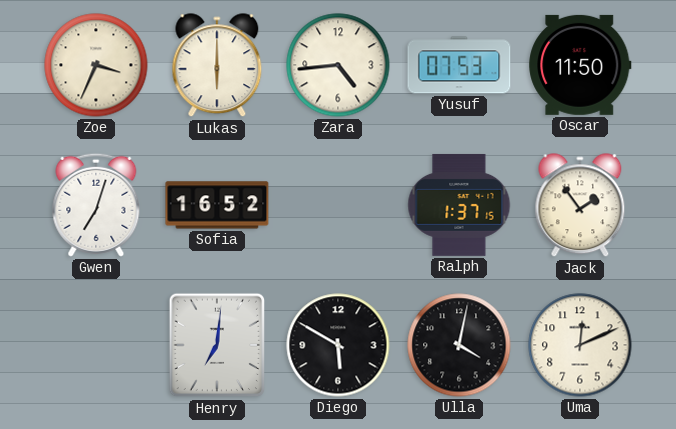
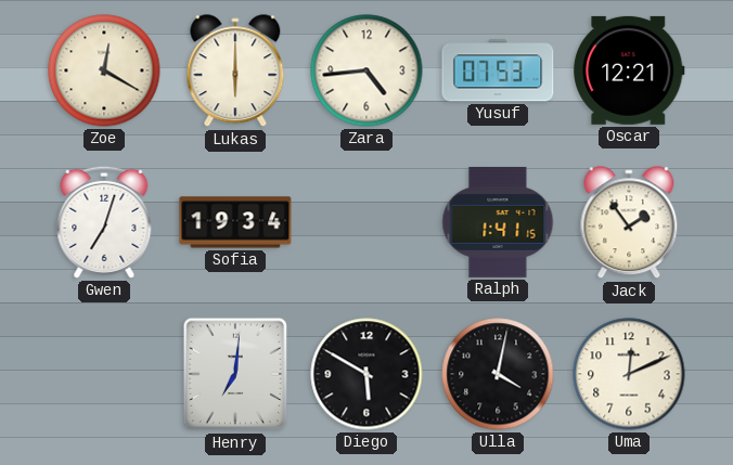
Zoe: 3:34 -> 12:20
Oscar: 11:50 -> 12:21
Sofia: 16:52 -> 19:34
Ralph: 1:37 -> 1:41
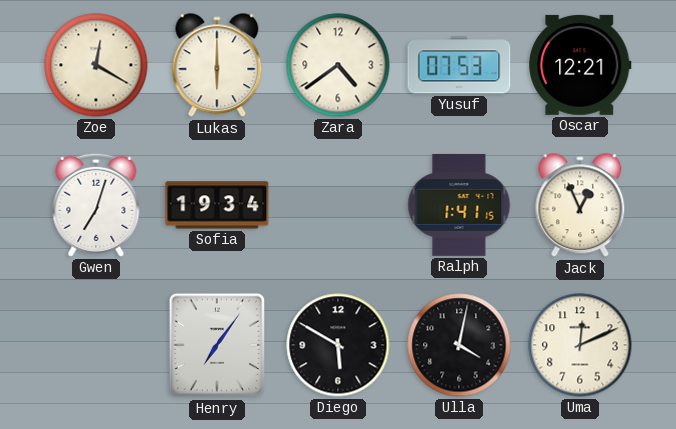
Zara: 4:44 -> 4:39
Jack: 1:54 -> 12:56
Henry: 7:01 -> 7:06
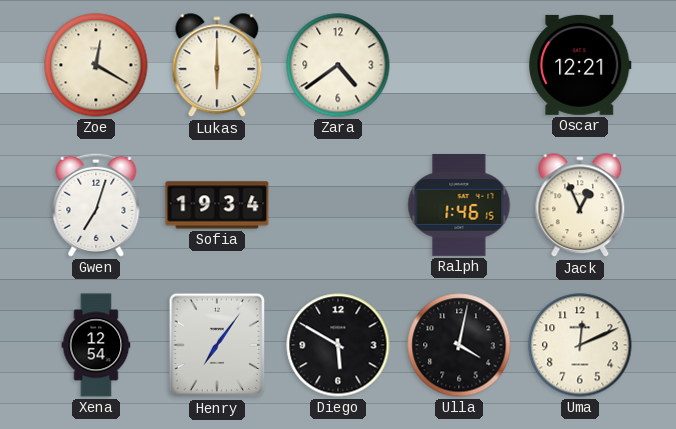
Yusuf: 07:53 -> none
Ralph: 1:41 -> 1:46
Xena: none -> 12:54
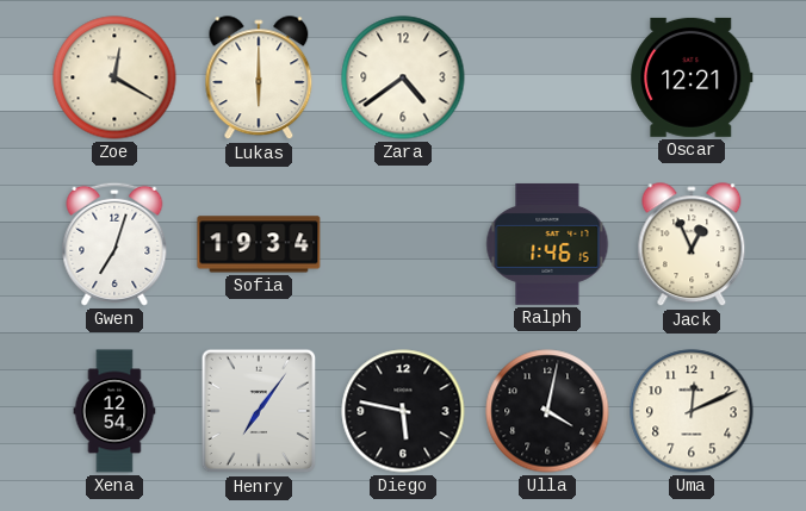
Diego: 5:50 -> 5:47
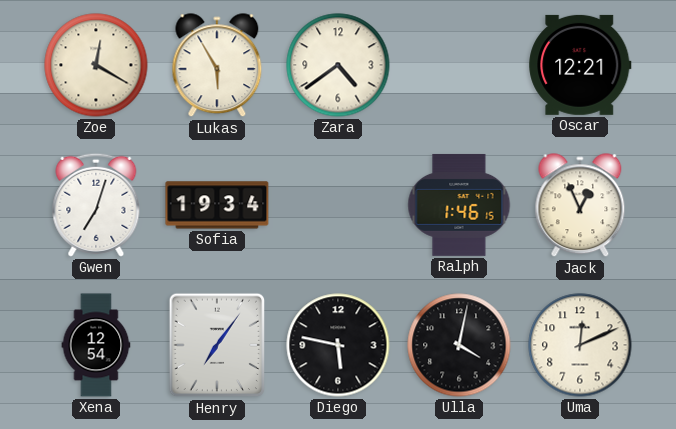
Lukas: 6:00 -> 5:55
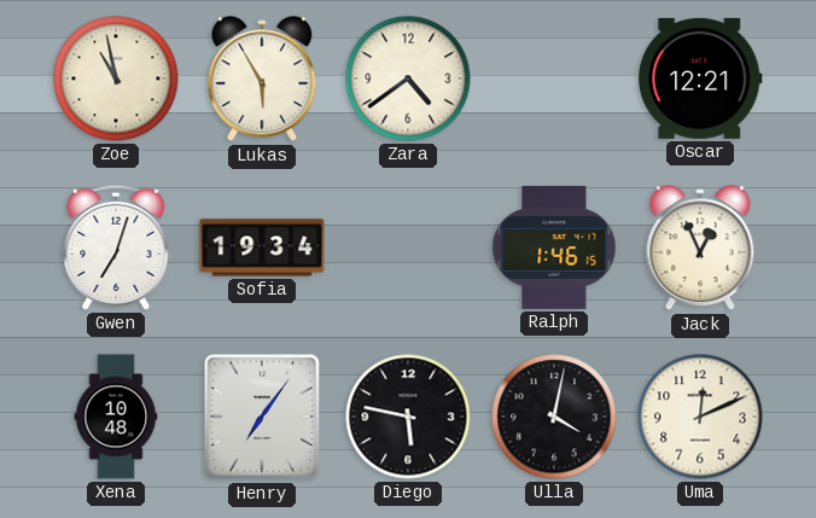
Zoe: 12:20 -> 10:58
Xena: 12:54 -> 10:48
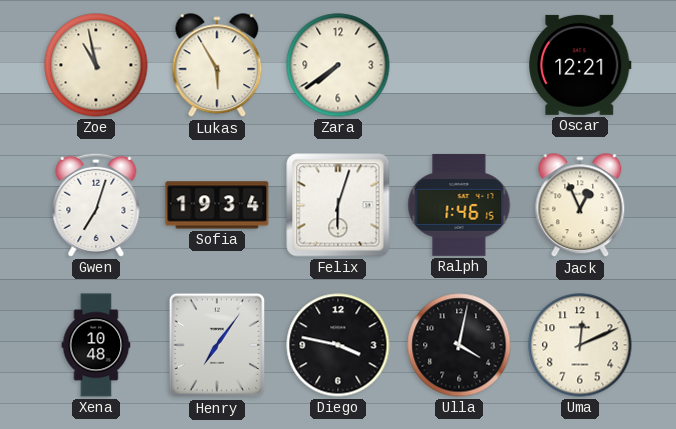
Zara: 4:39 -> 7:39
Felix: none -> 6:03
Diego: 5:47 -> 3:47
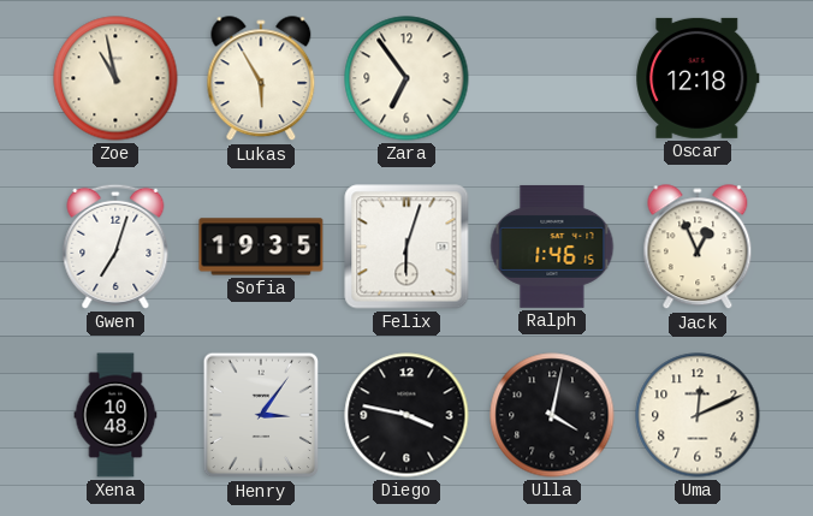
Zara: 7:39 -> 6:54
Oscar: 12:21 -> 12:18
Sofia: 19:34 -> 19:35
Henry: 7:06 -> 3:06
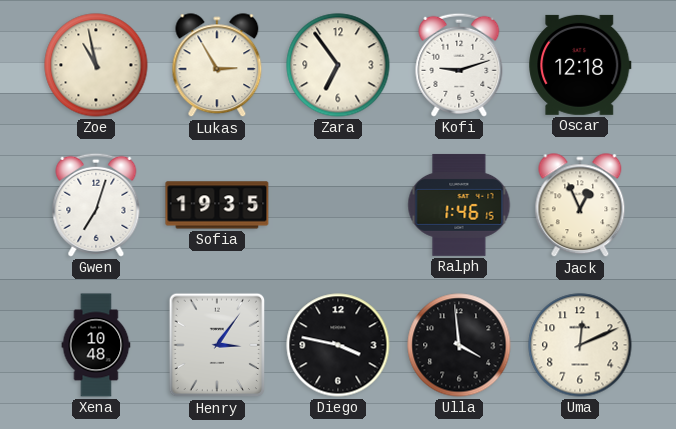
Lukas: 5:55 -> 2:55
Kofi: none -> 9:12
Felix: 6:03 -> none
Ulla: 4:02 -> 3:59
